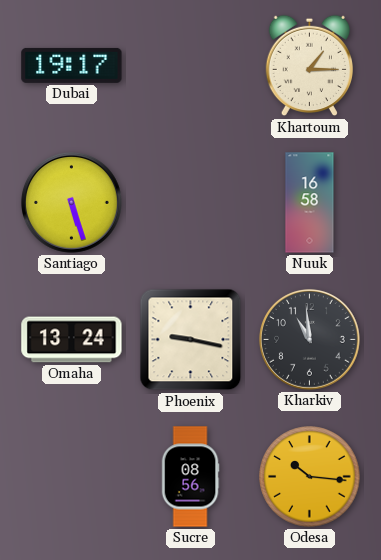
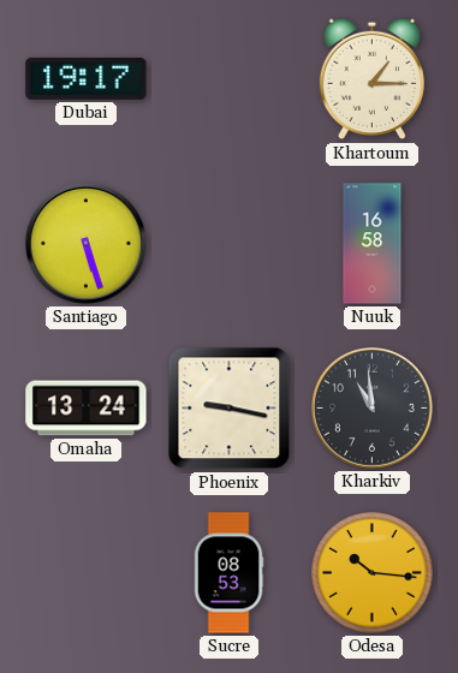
Sucre: 08:56 -> 08:53
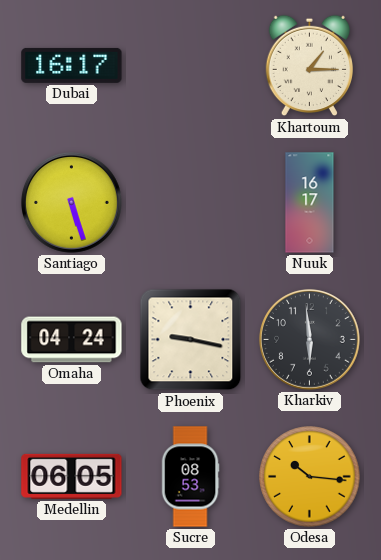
Dubai: 19:17 -> 16:17
Nuuk: 16:58 -> 16:17
Omaha: 13:24 -> 04:24
Kharkiv: 10:59 -> 5:59
Medellin: none -> 06:05
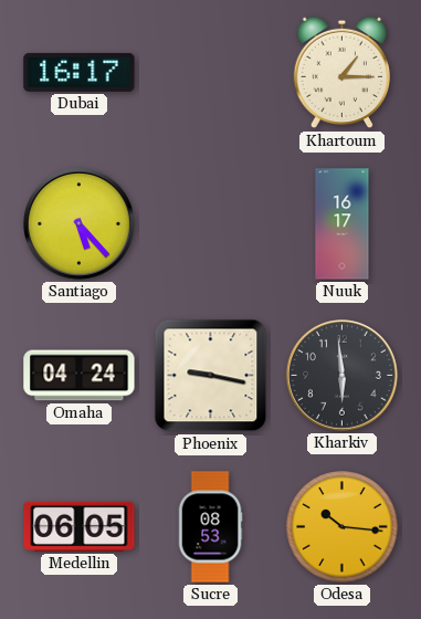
Santiago: 5:27 -> 5:23
